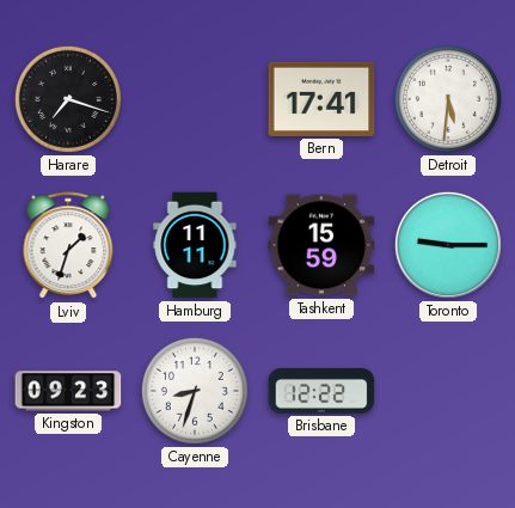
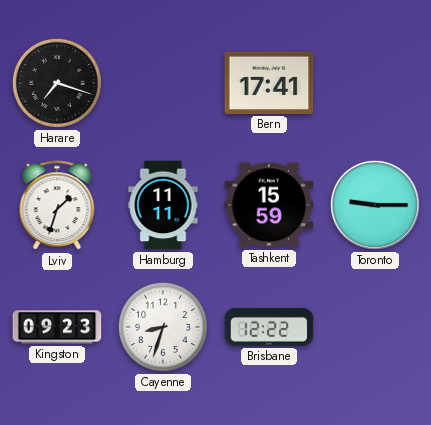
Detroit: 5:31 -> none
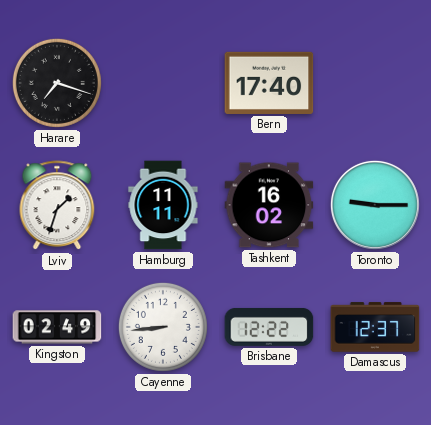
Bern: 17:41 -> 17:40
Tashkent: 15:59 -> 16:02
Kingston: 09:23 -> 02:49
Cayenne: 8:33 -> 8:44
Damascus: none -> 12:37
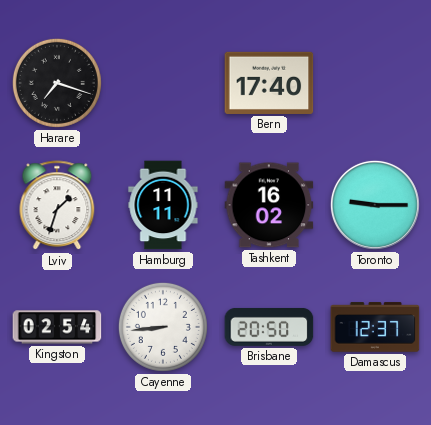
Kingston: 02:49 -> 02:54
Brisbane: 12:22 -> 20:50
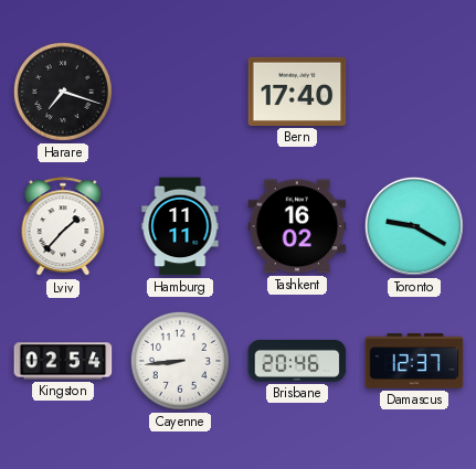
Lviv: 1:33 -> 1:37
Toronto: 9:15 -> 9:20
Brisbane: 20:50 -> 20:46
